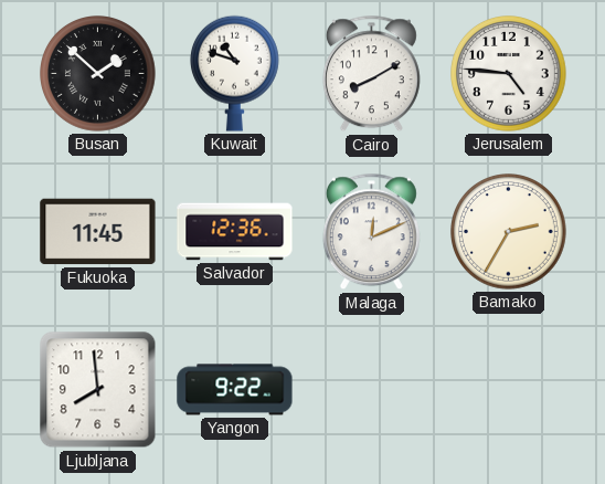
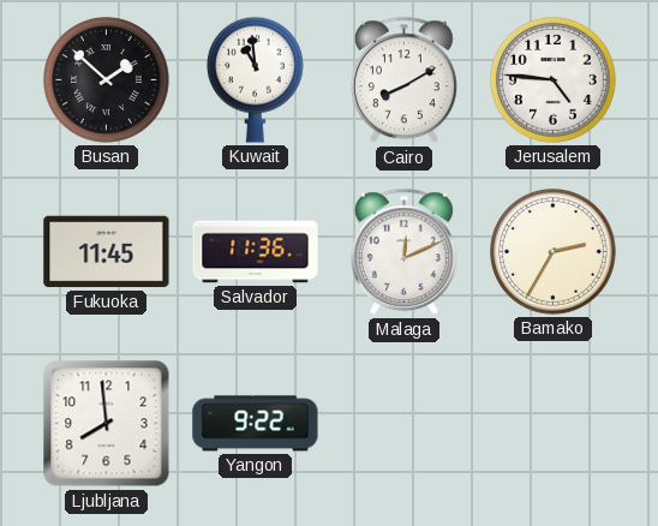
Kuwait: 10:48 -> 10:59
Salvador: 12:36 -> 11:36
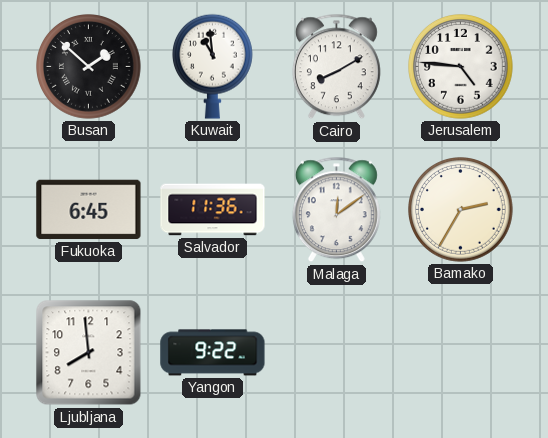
Fukuoka: 11:45 -> 6:45
Malaga: 12:11 -> 12:09
